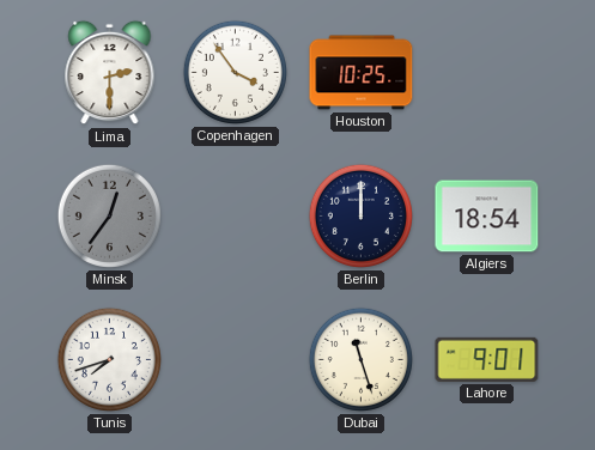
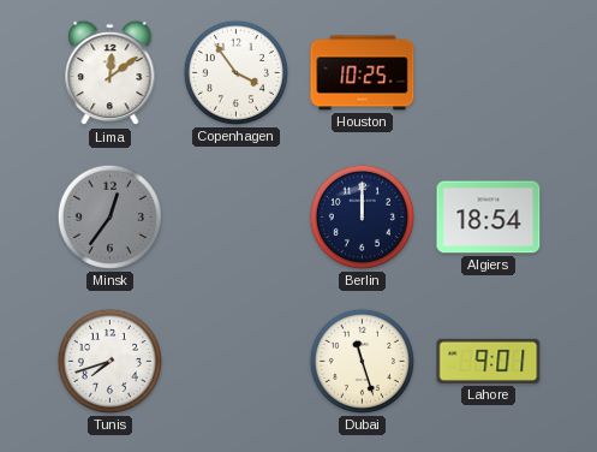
Lima: 2:30 -> 12:09
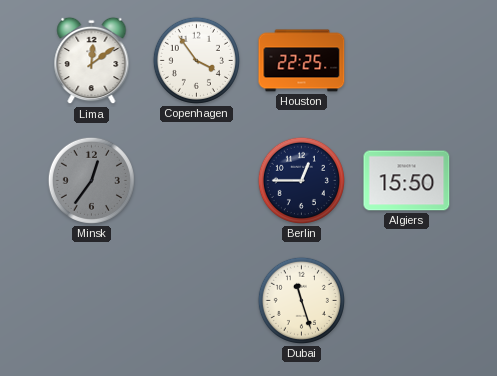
Houston: 10:25 -> 22:25
Berlin: 12:00 -> 12:45
Algiers: 18:54 -> 15:50
Tunis: 7:42 -> none
Lahore: 9:01 -> none
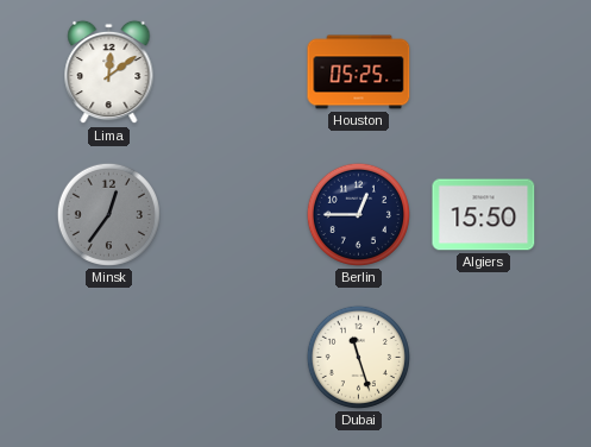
Copenhagen: 3:54 -> none
Houston: 22:25 -> 05:25
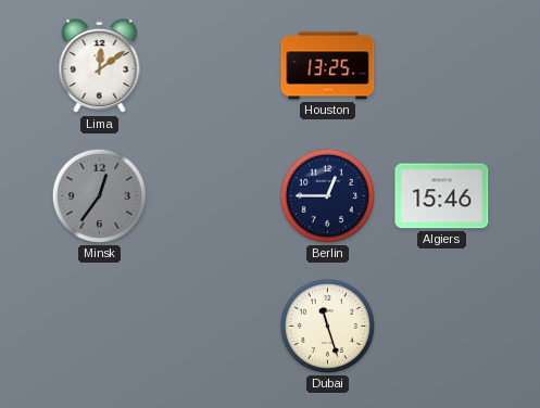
Houston: 05:25 -> 13:25
Algiers: 15:50 -> 15:46
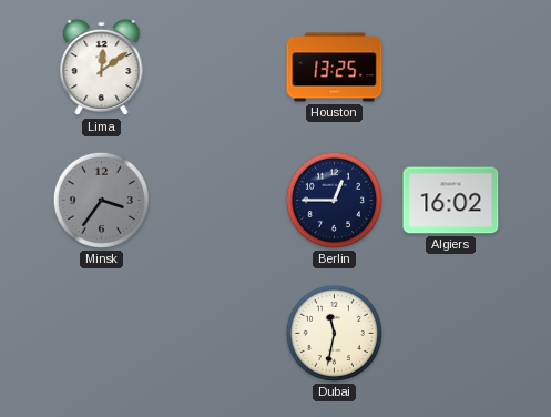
Minsk: 12:36 -> 3:36
Algiers: 15:46 -> 16:02
Dubai: 11:27 -> 11:32
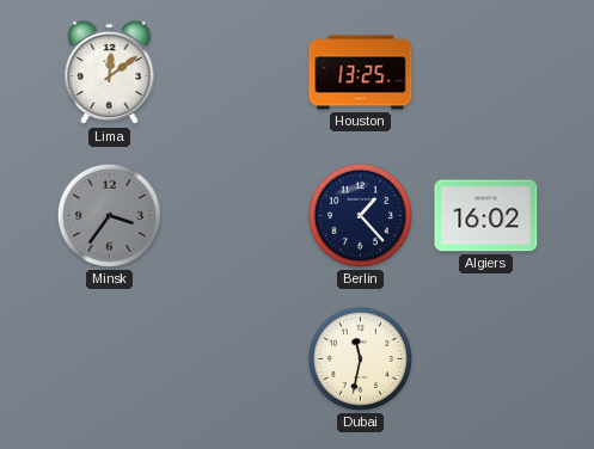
Berlin: 12:45 -> 1:23
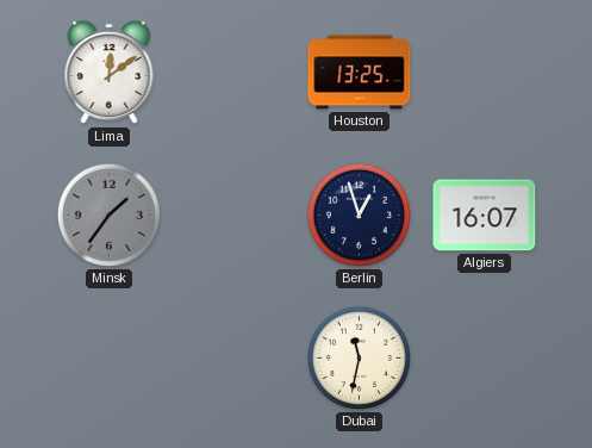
Minsk: 3:36 -> 1:36
Berlin: 1:23 -> 12:57
Algiers: 16:02 -> 16:07
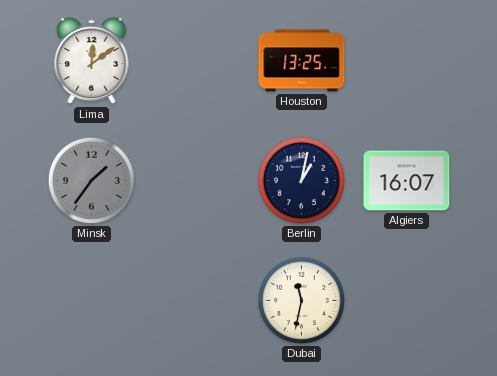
Berlin: 12:57 -> 1:02
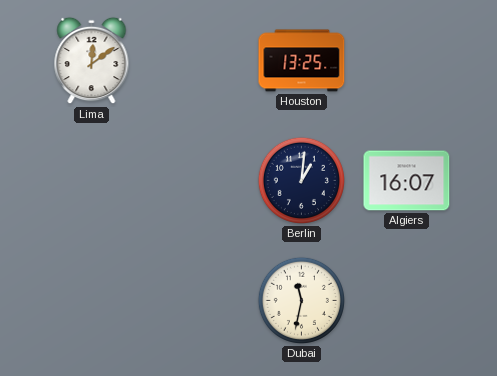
Minsk: 1:36 -> none
Berlin: 1:02 -> 1:01
